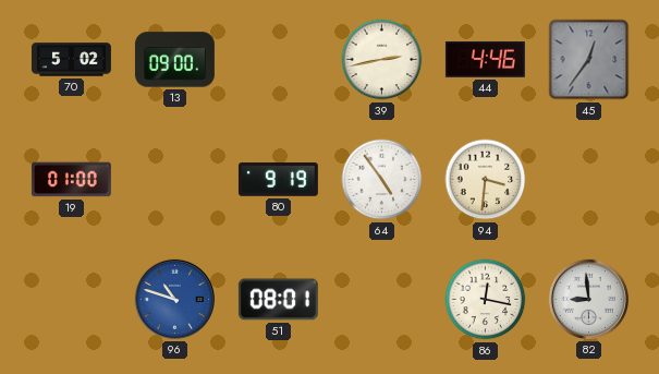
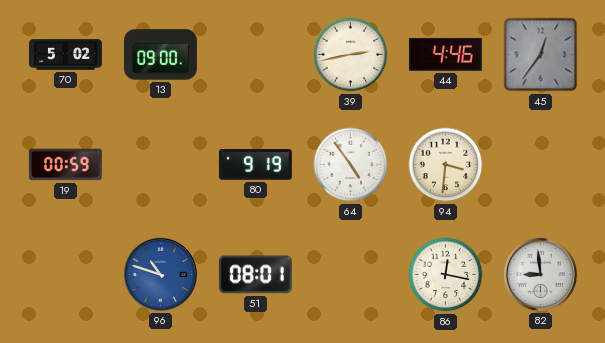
19: 01:00 -> 00:59
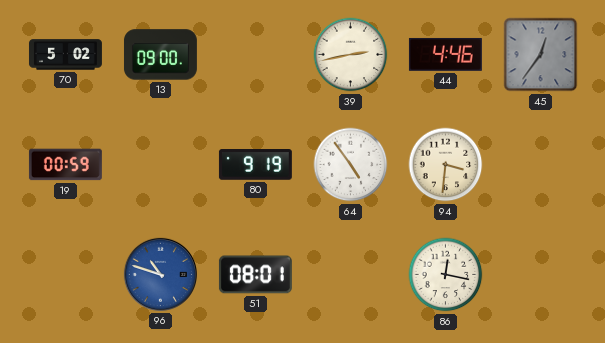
82: 8:59 -> none
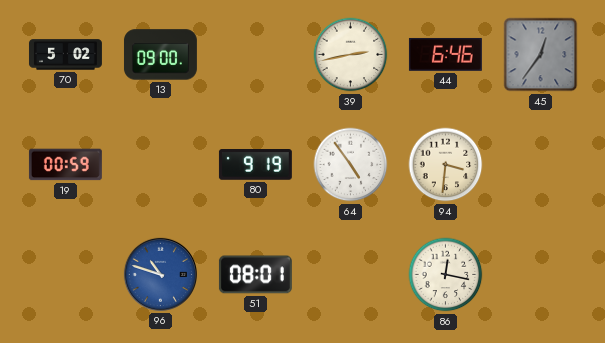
44: 4:46 -> 6:46
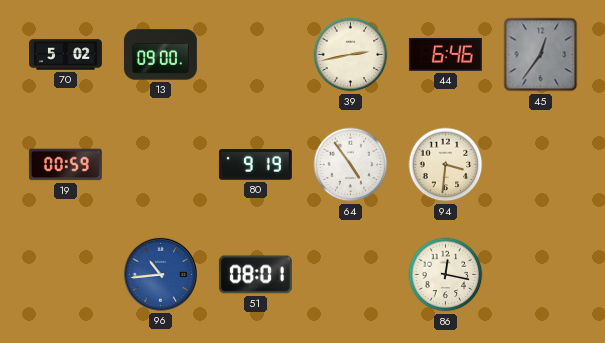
96: 10:48 -> 10:44
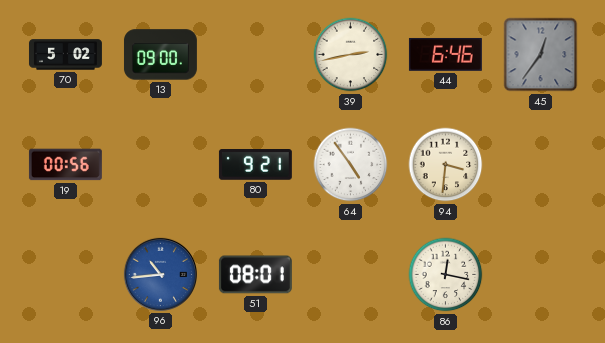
19: 00:59 -> 00:56
80: 9:19 -> 9:21
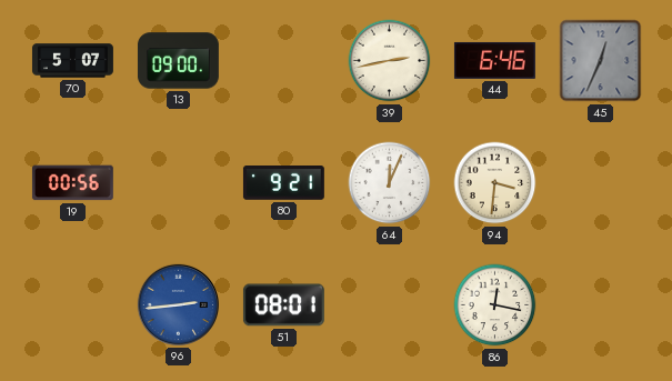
70: 5:02 -> 5:07
45: 12:36 -> 12:34
64: 4:54 -> 12:04
96: 10:44 -> 2:44
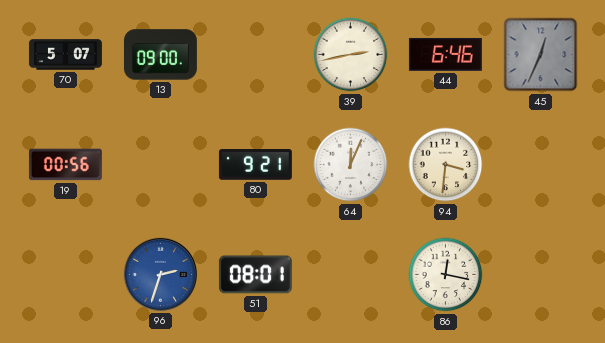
96: 2:44 -> 2:33
